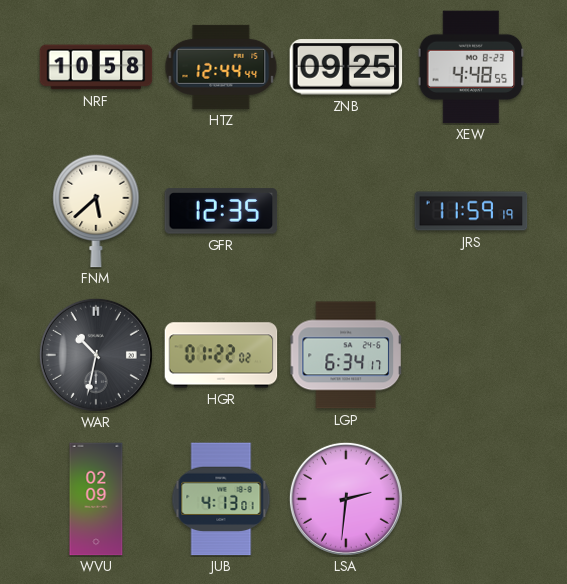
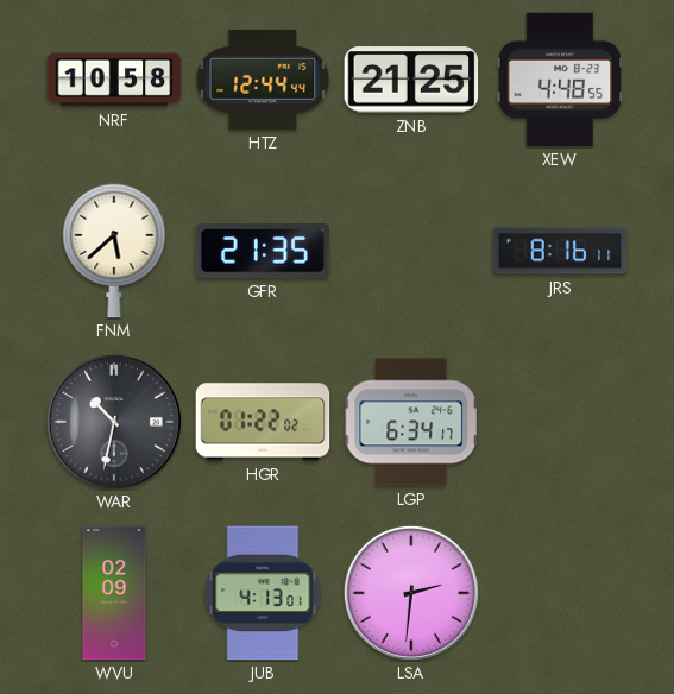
ZNB: 09:25 -> 21:25
GFR: 12:35 -> 21:35
JRS: 11:59 -> 8:16
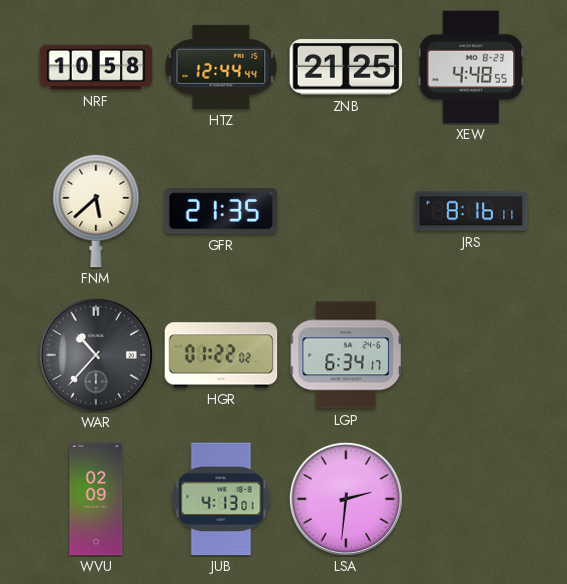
WAR: 10:32 -> 10:37
